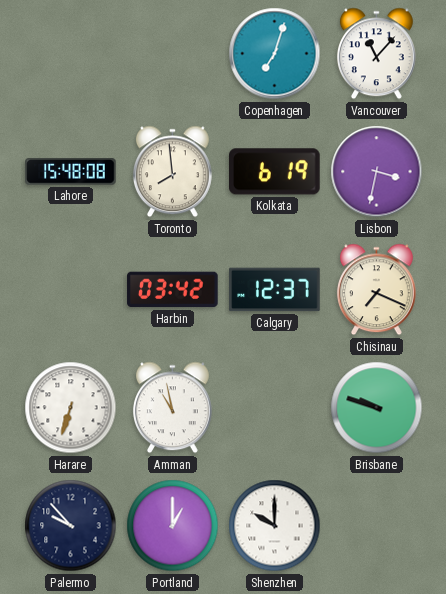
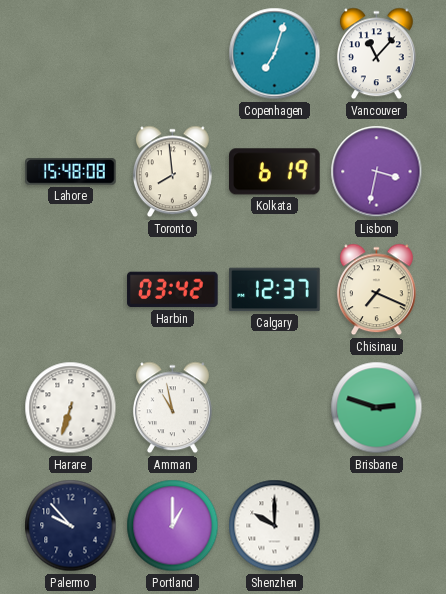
Brisbane: 9:48 -> 2:48
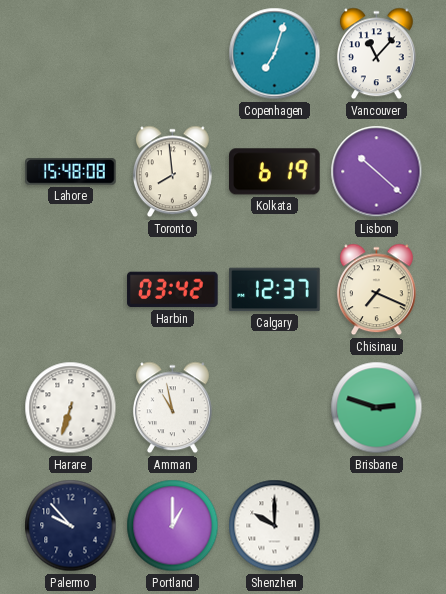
Lisbon: 3:32 -> 10:22
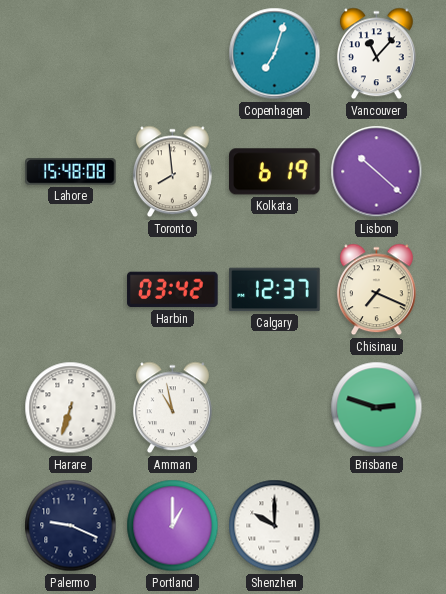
Palermo: 9:53 -> 9:19
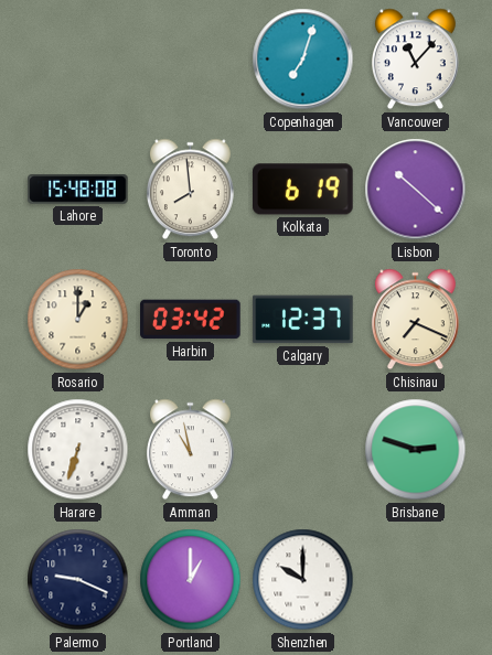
Rosario: none -> 1:00
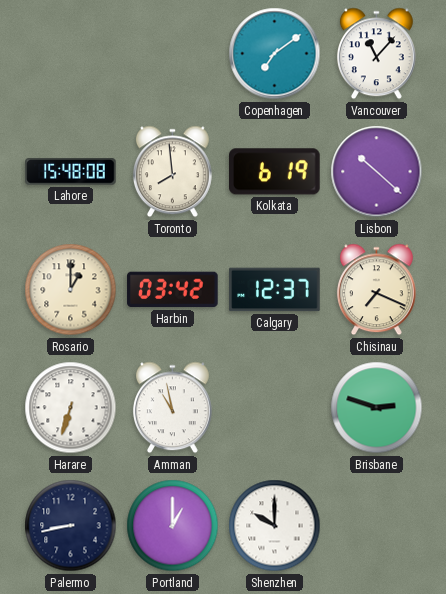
Copenhagen: 7:03 -> 7:09
Palermo: 9:19 -> 8:43
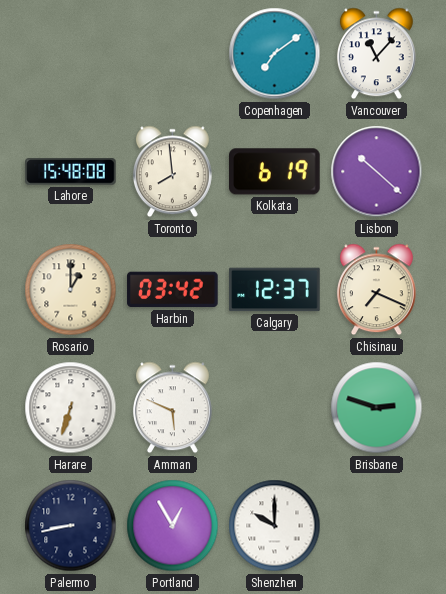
Amman: 10:58 -> 5:49
Portland: 1:00 -> 12:55
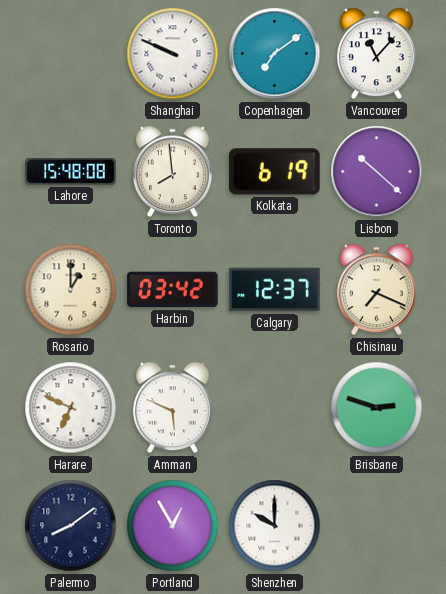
Shanghai: none -> 9:49
Harare: 6:33 -> 6:49
Palermo: 8:43 -> 8:09
